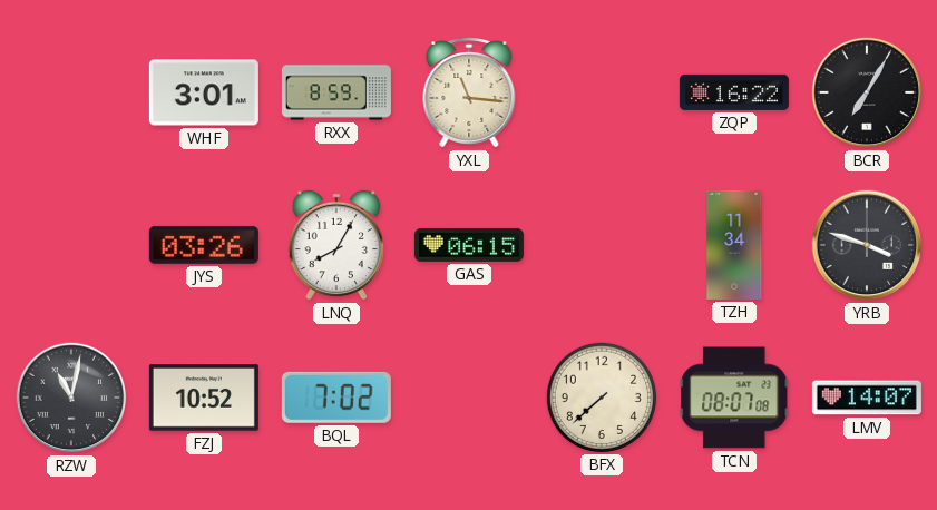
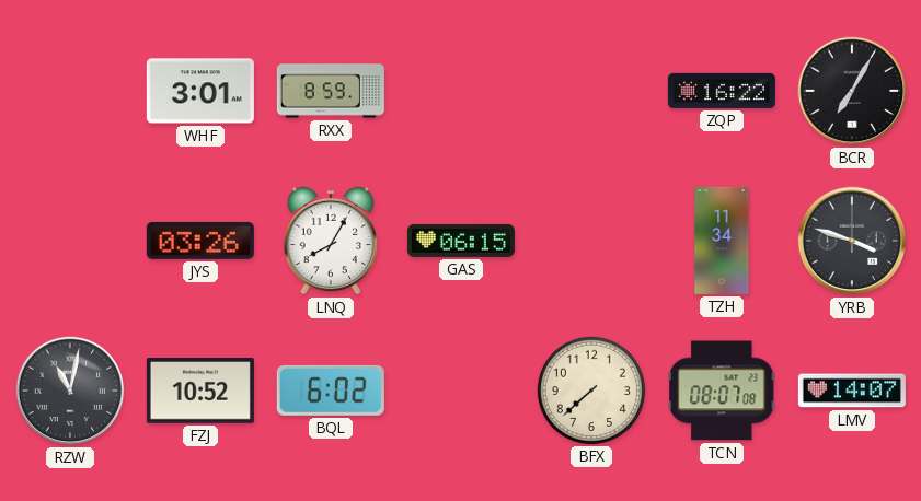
YXL: 11:16 -> none
BQL: 7:02 -> 6:02
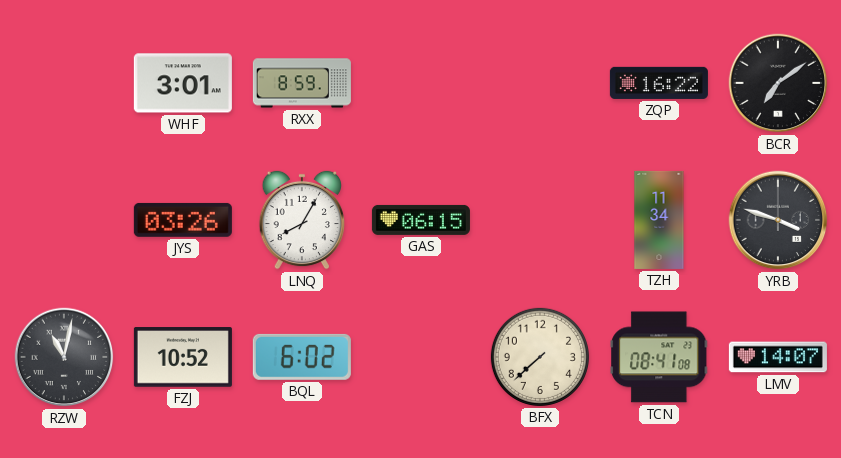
BCR: 7:05 -> 7:09
TCN: 08:07 -> 08:41
